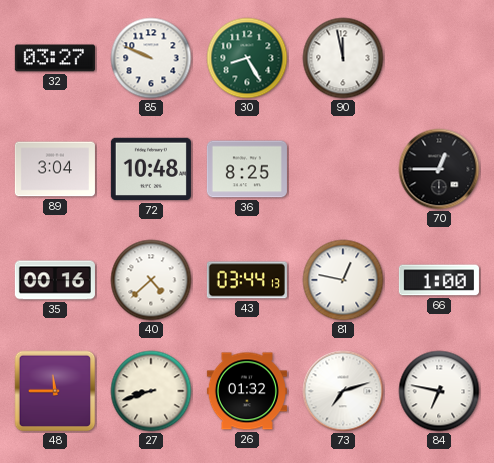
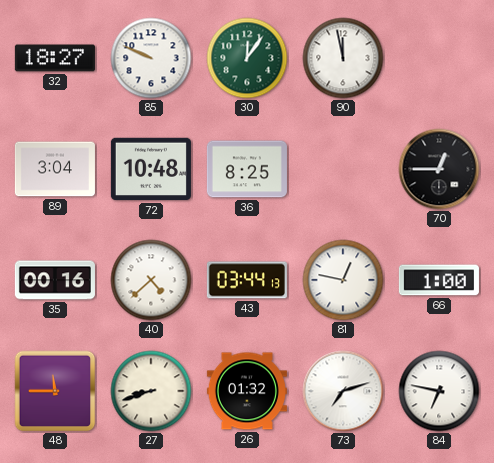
32: 03:27 -> 18:27
30: 8:25 -> 12:06
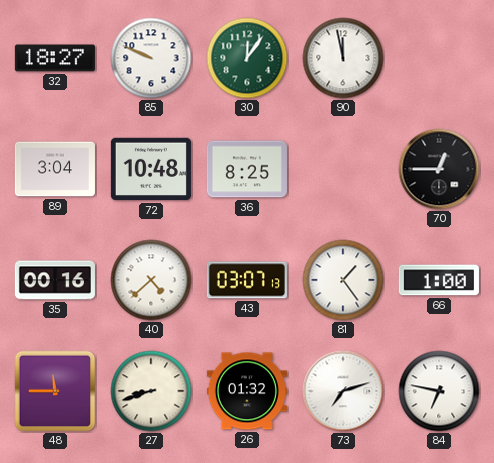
43: 03:44 -> 03:07
81: 12:47 -> 1:24
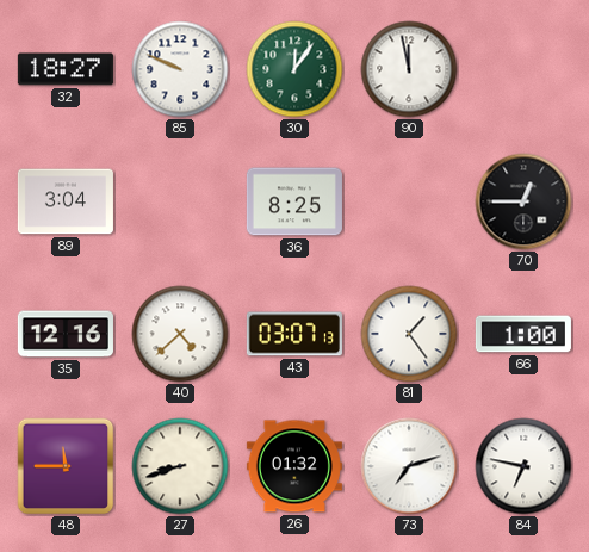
72: 10:48 -> none
35: 00:16 -> 12:16
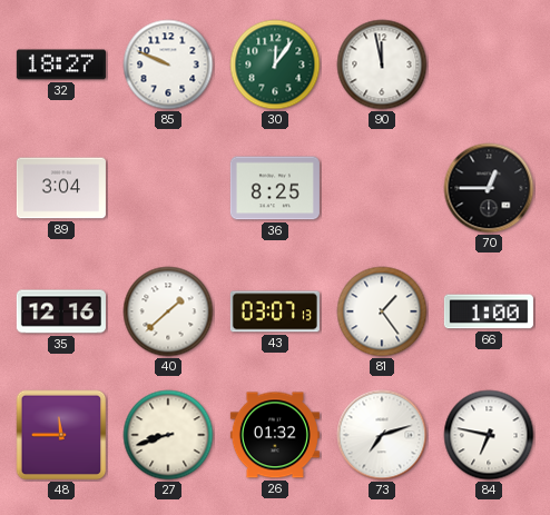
40: 4:38 -> 1:38
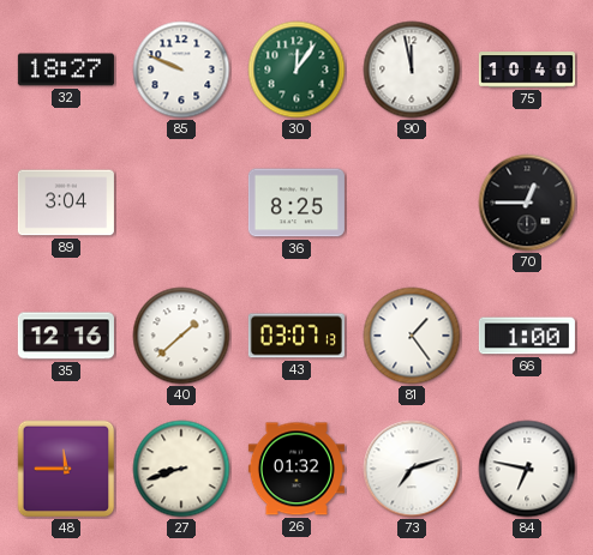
75: none -> 10:40
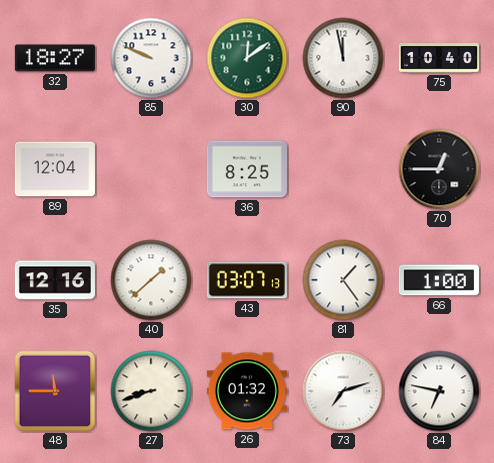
30: 12:06 -> 12:09
89: 3:04 -> 12:04
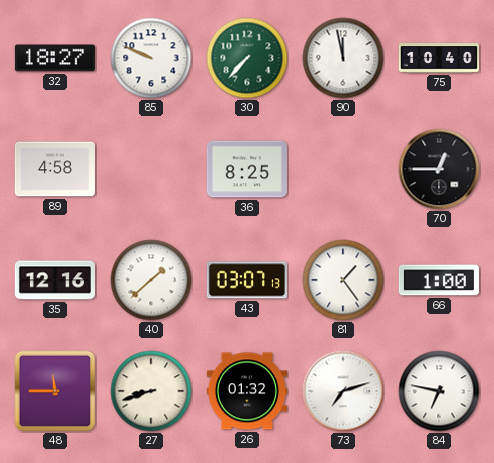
30: 12:09 -> 7:37
89: 12:04 -> 4:58
